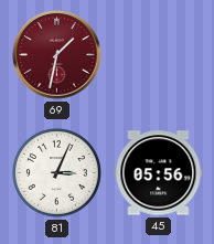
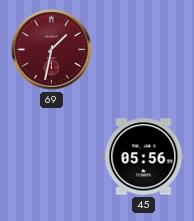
81: 3:04 -> none
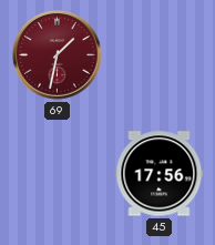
45: 05:56 -> 17:56
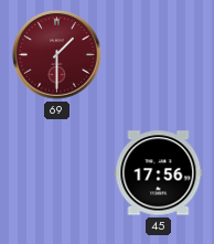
69: 1:32 -> 1:30
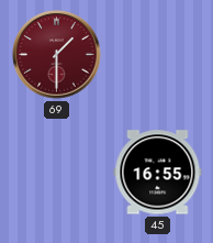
45: 17:56 -> 16:55
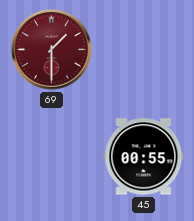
45: 16:55 -> 00:55
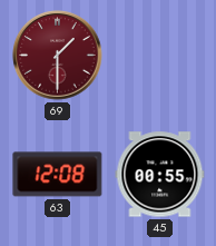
63: none -> 12:08
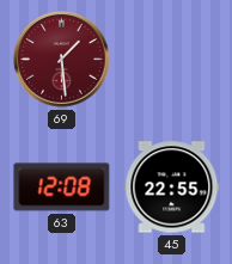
69: 1:30 -> 1:29
45: 00:55 -> 22:55
